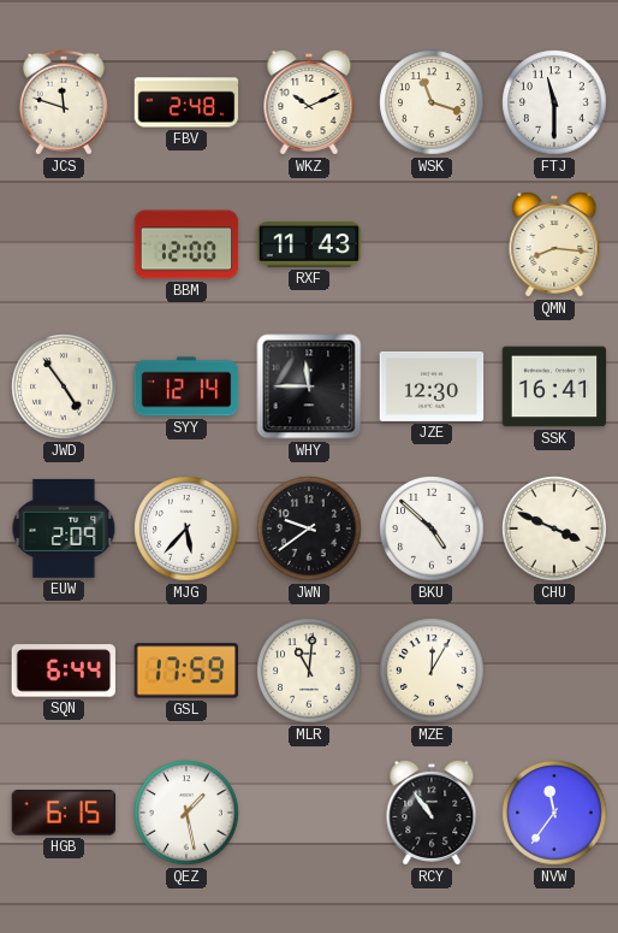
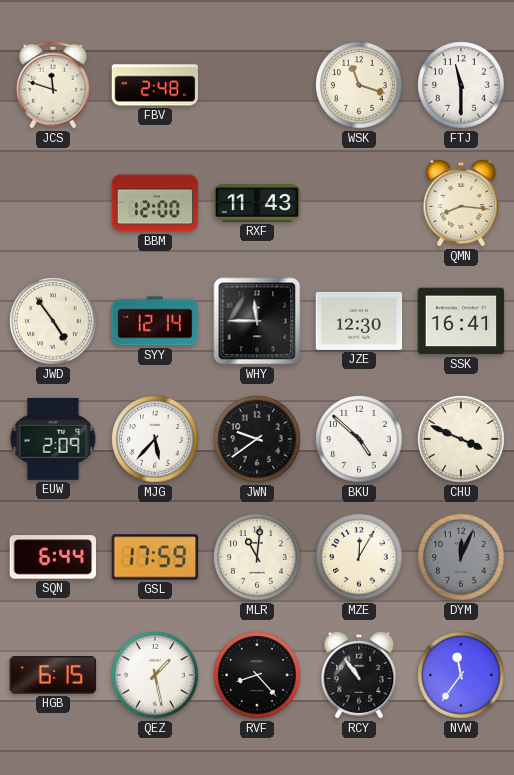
WKZ: 10:11 -> none
DYM: none -> 12:04
RVF: none -> 8:23
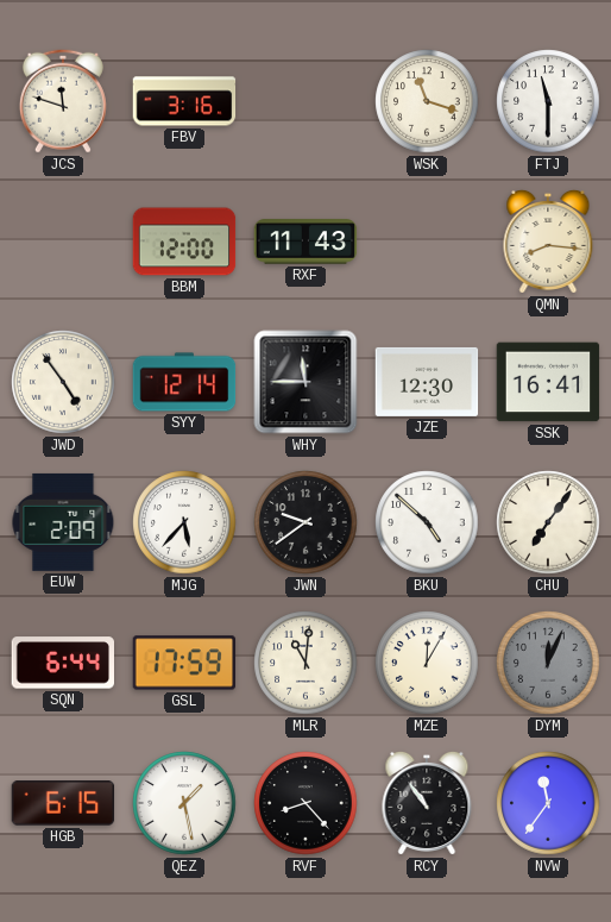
FBV: 2:48 -> 3:16
CHU: 3:49 -> 7:06
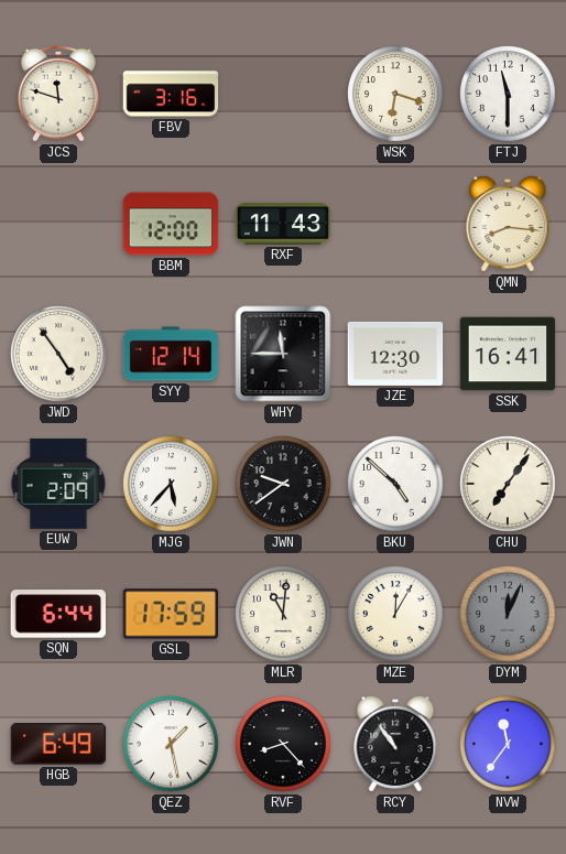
WSK: 11:18 -> 6:18
HGB: 6:15 -> 6:49
